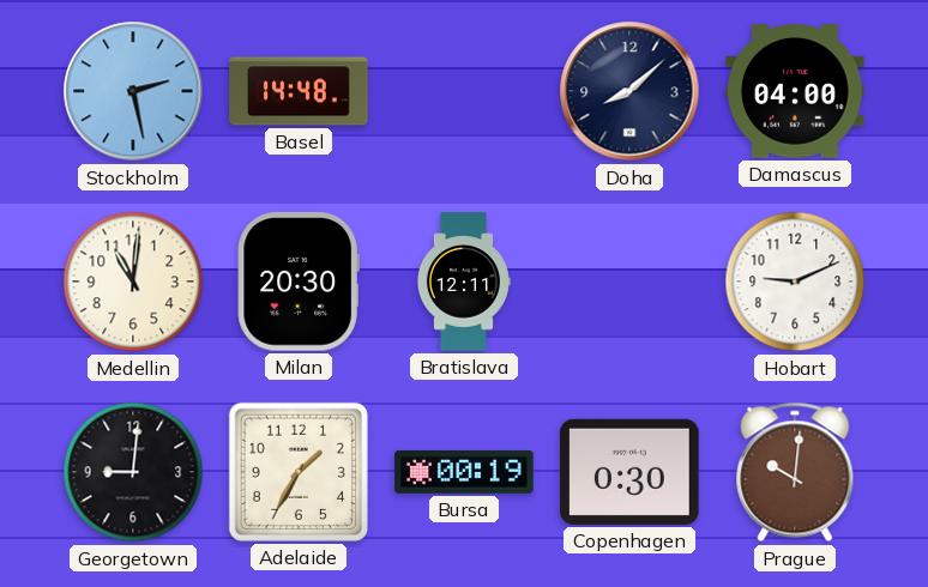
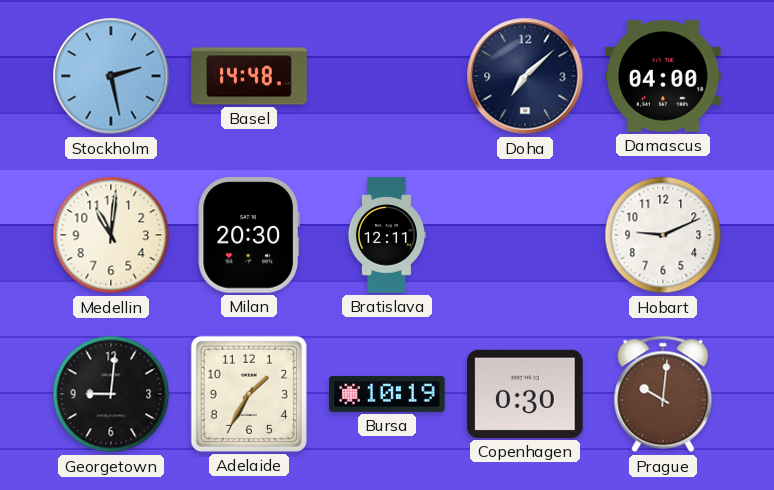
Doha: 8:08 -> 7:08
Bursa: 00:19 -> 10:19
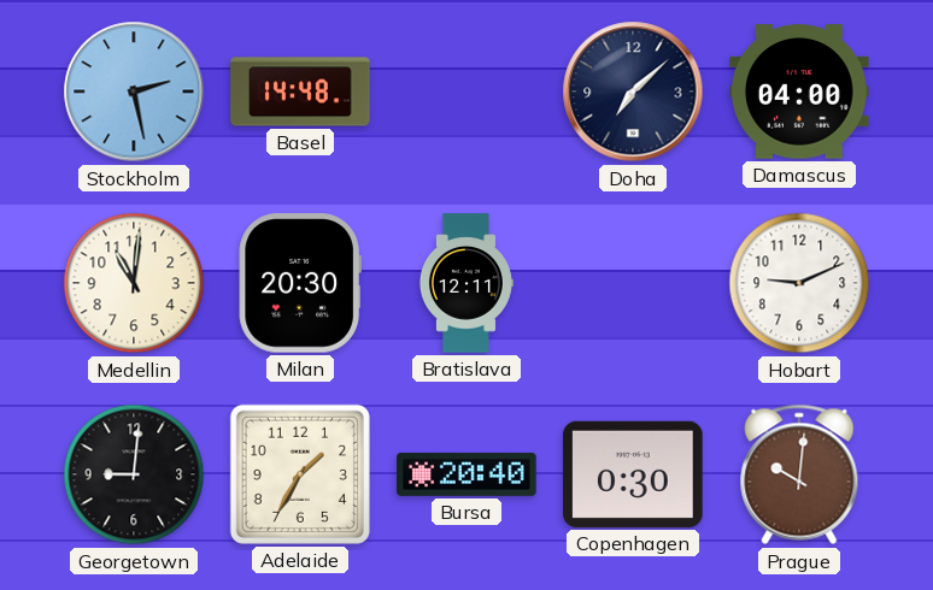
Bursa: 10:19 -> 20:40
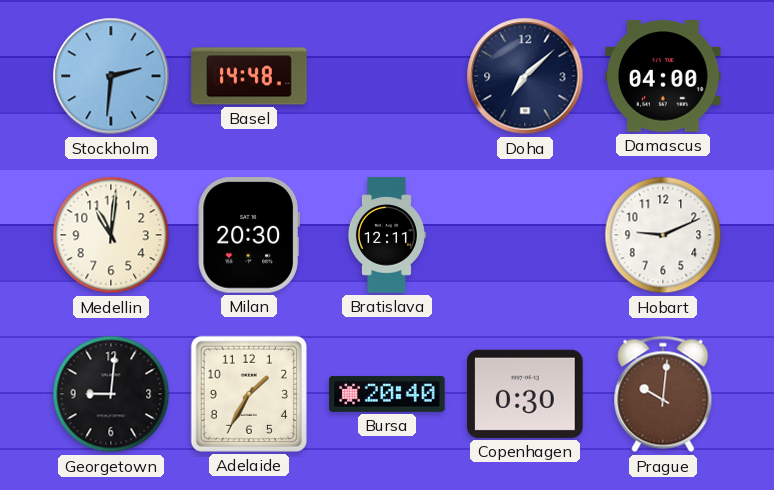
Stockholm: 2:28 -> 2:31
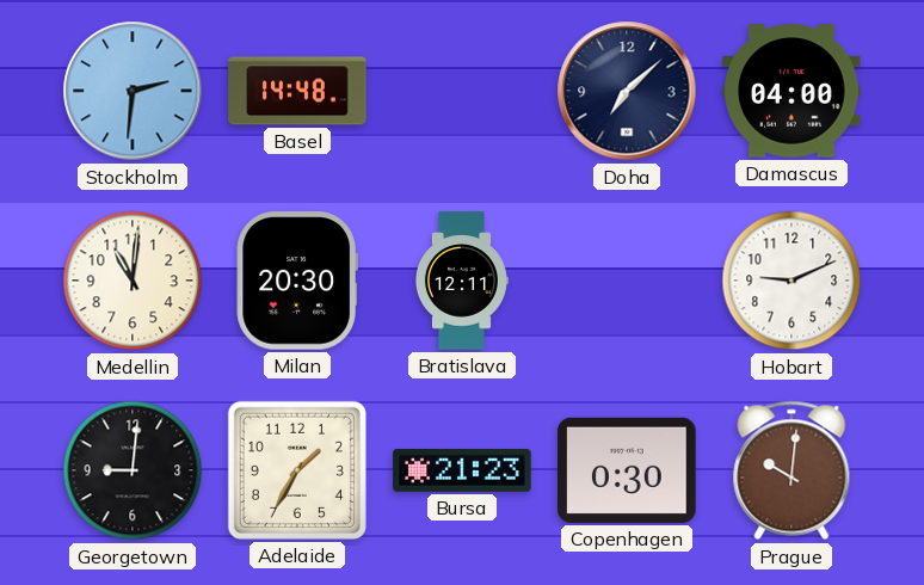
Bursa: 20:40 -> 21:23
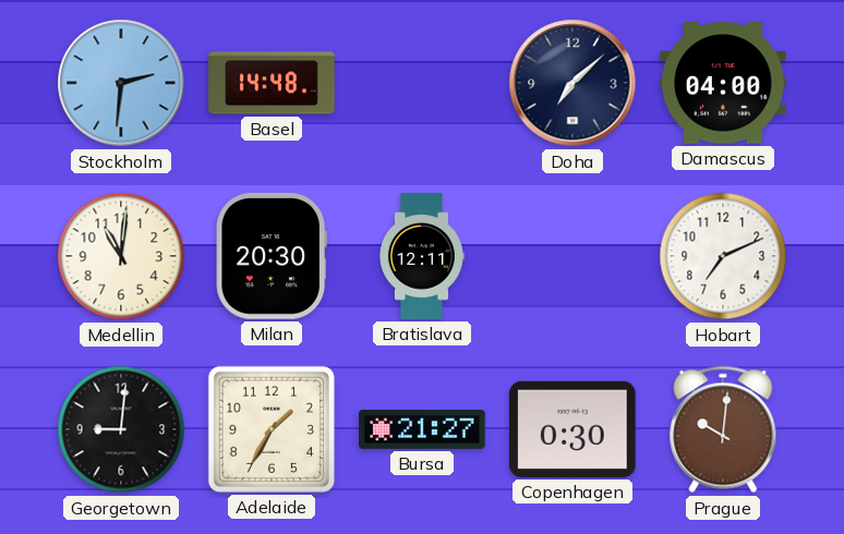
Hobart: 9:11 -> 7:11
Bursa: 21:23 -> 21:27
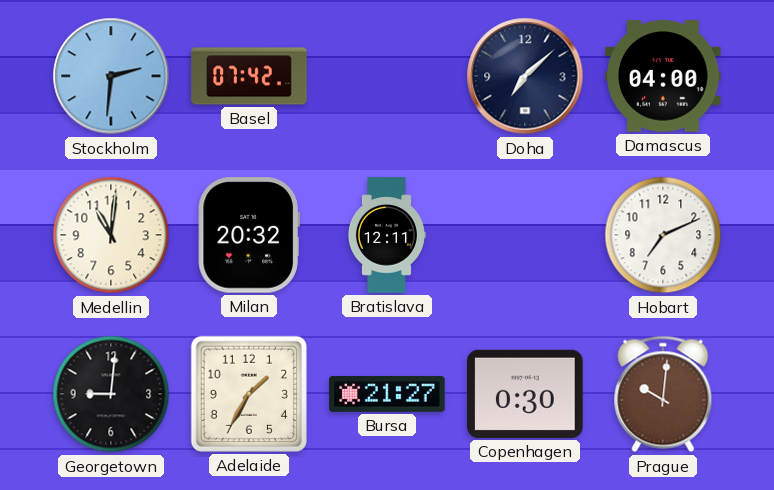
Basel: 14:48 -> 07:42
Milan: 20:30 -> 20:32
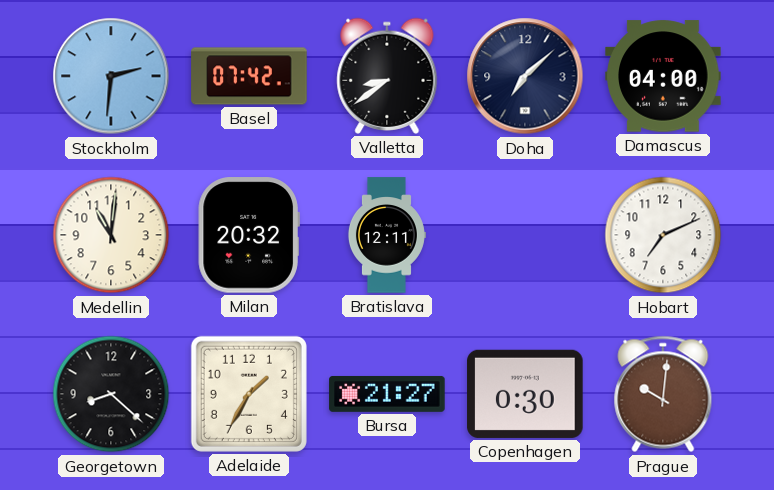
Valletta: none -> 8:39
Georgetown: 9:01 -> 8:22
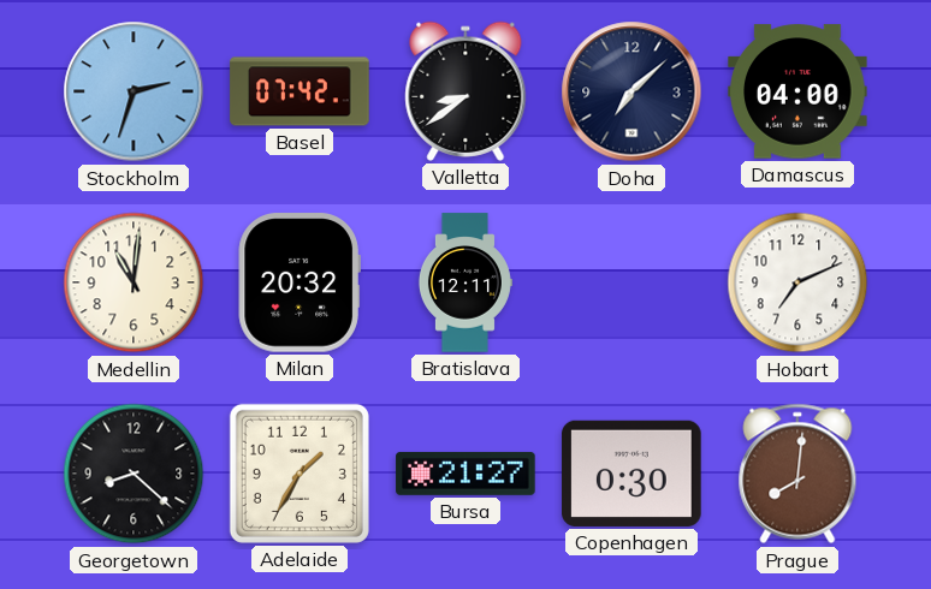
Stockholm: 2:31 -> 2:33
Prague: 10:01 -> 8:01
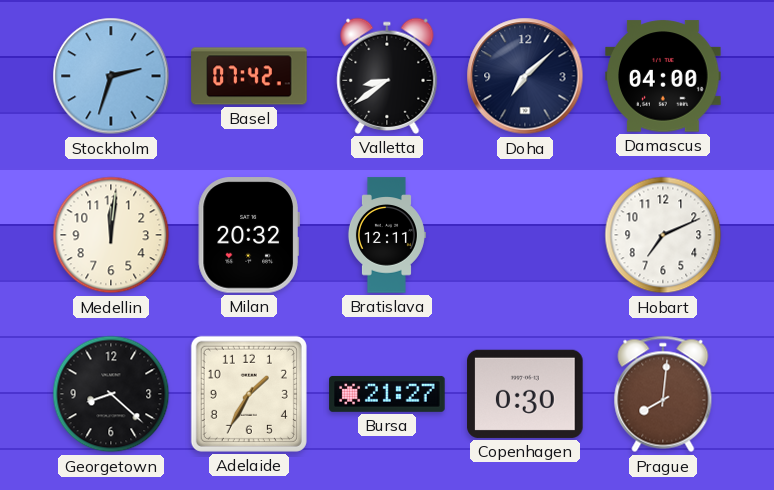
Medellin: 11:01 -> 12:01
